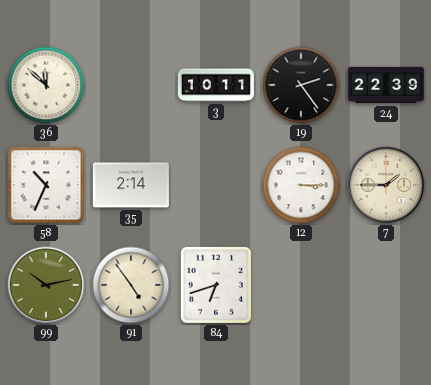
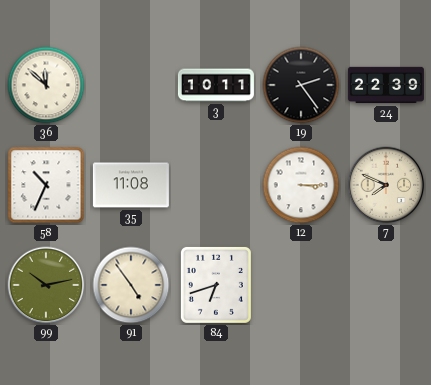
35: 2:14 -> 11:08
7: 1:45 -> 7:49
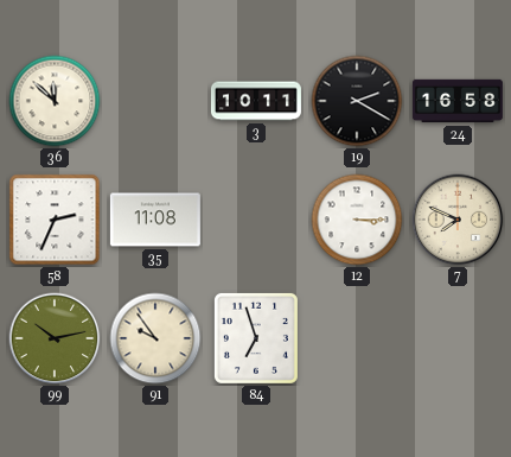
19: 2:24 -> 2:20
24: 22:39 -> 16:58
58: 10:34 -> 2:34
91: 4:54 -> 9:54
84: 6:42 -> 6:57
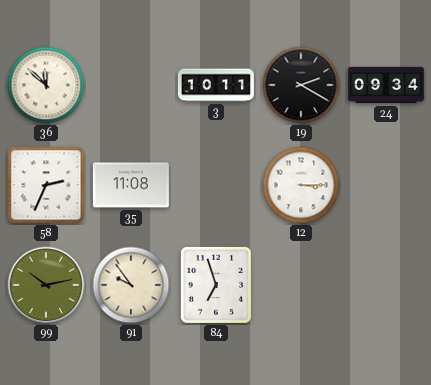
24: 16:58 -> 09:34
7: 7:49 -> none
